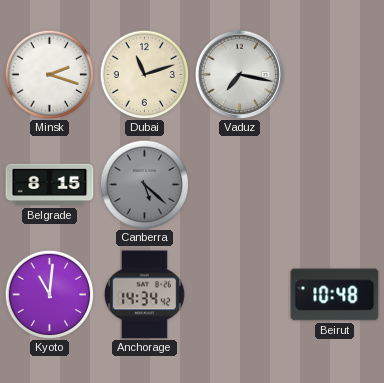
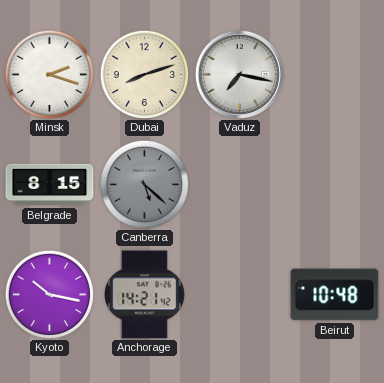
Dubai: 11:12 -> 8:12
Kyoto: 11:01 -> 10:17
Anchorage: 14:34 -> 14:21
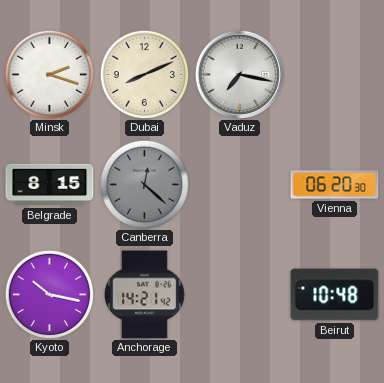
Dubai: 8:12 -> 8:11
Canberra: 5:22 -> 12:22
Vienna: none -> 06:20
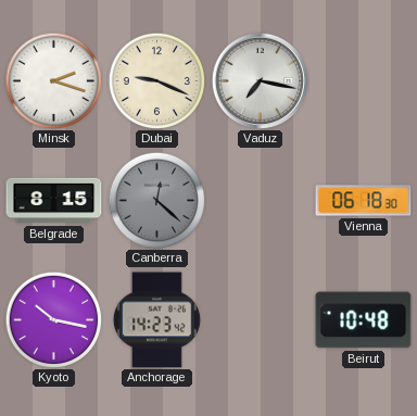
Dubai: 8:11 -> 9:19
Vienna: 06:20 -> 06:18
Anchorage: 14:21 -> 14:23
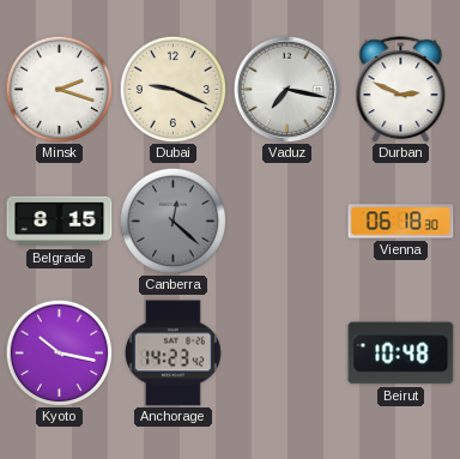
Durban: none -> 2:49
